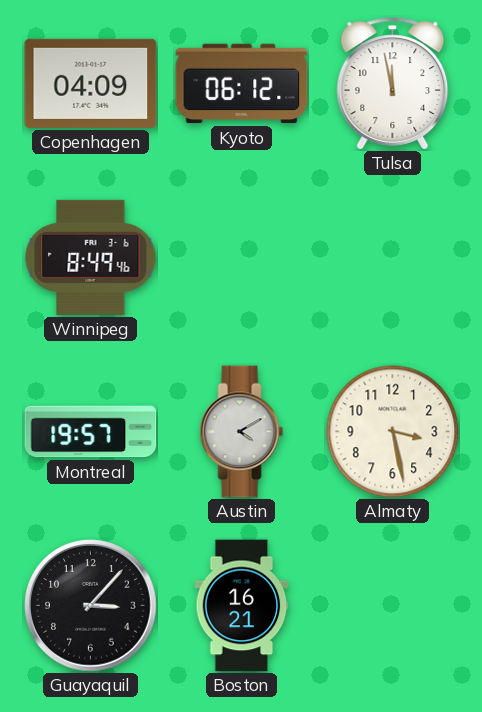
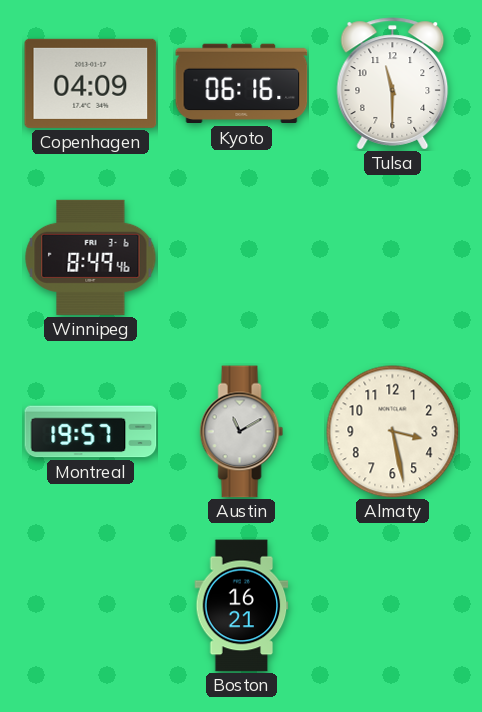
Kyoto: 06:12 -> 06:16
Tulsa: 11:58 -> 11:30
Austin: 4:10 -> 11:10
Guayaquil: 3:07 -> none
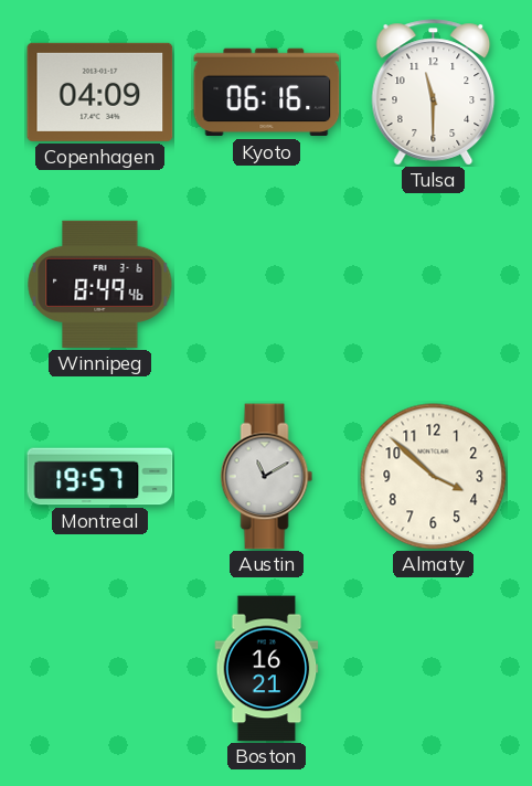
Almaty: 3:28 -> 3:52
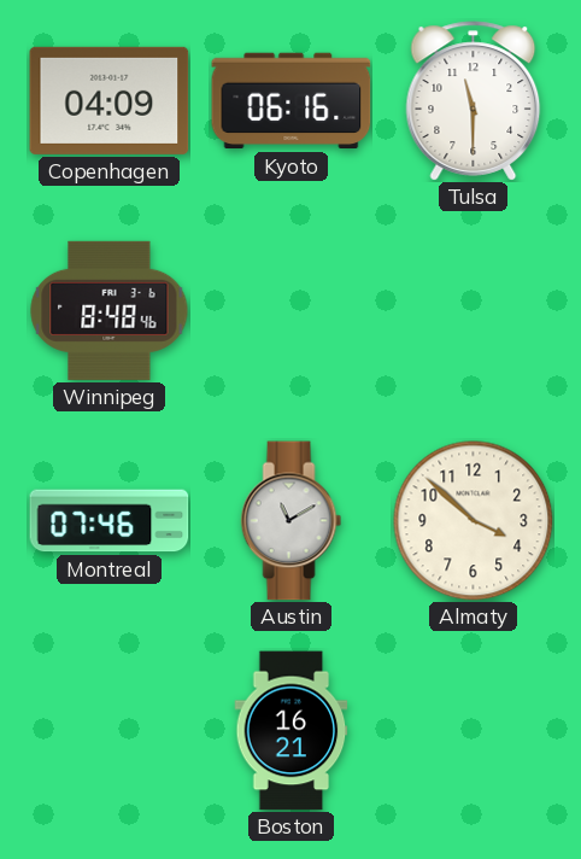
Winnipeg: 8:49 -> 8:48
Montreal: 19:57 -> 07:46
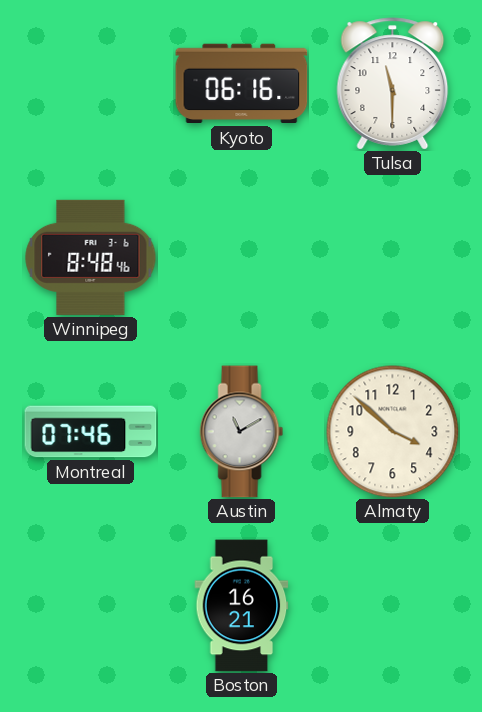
Copenhagen: 04:09 -> none
